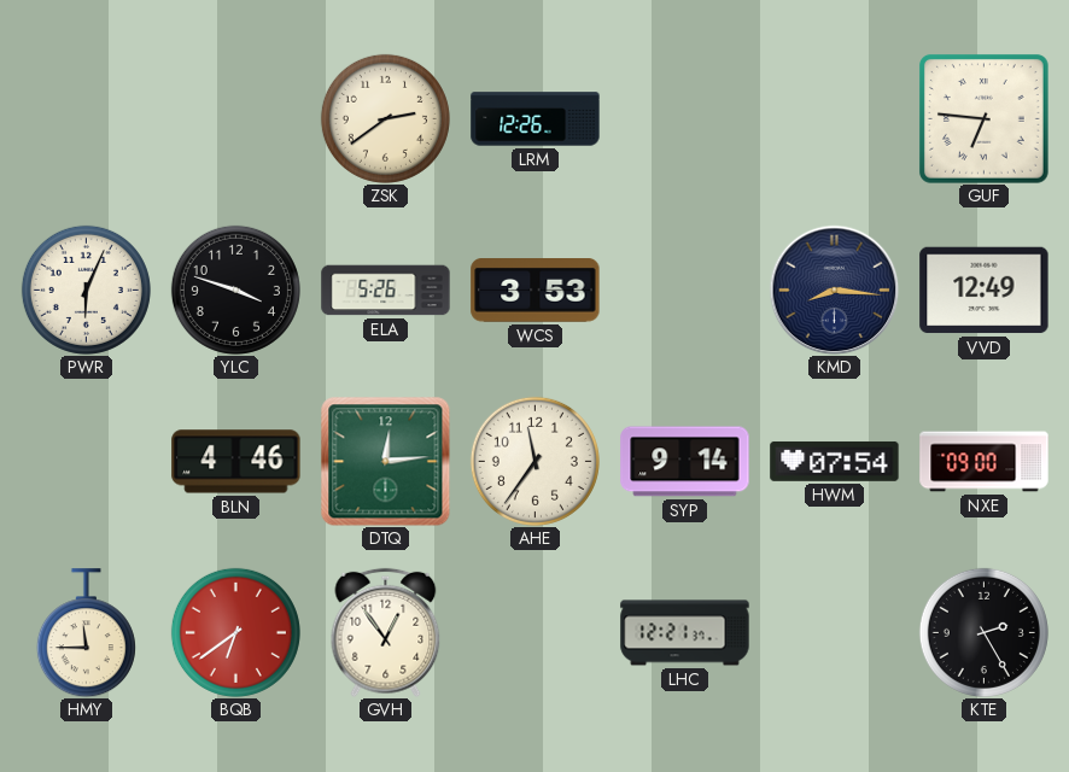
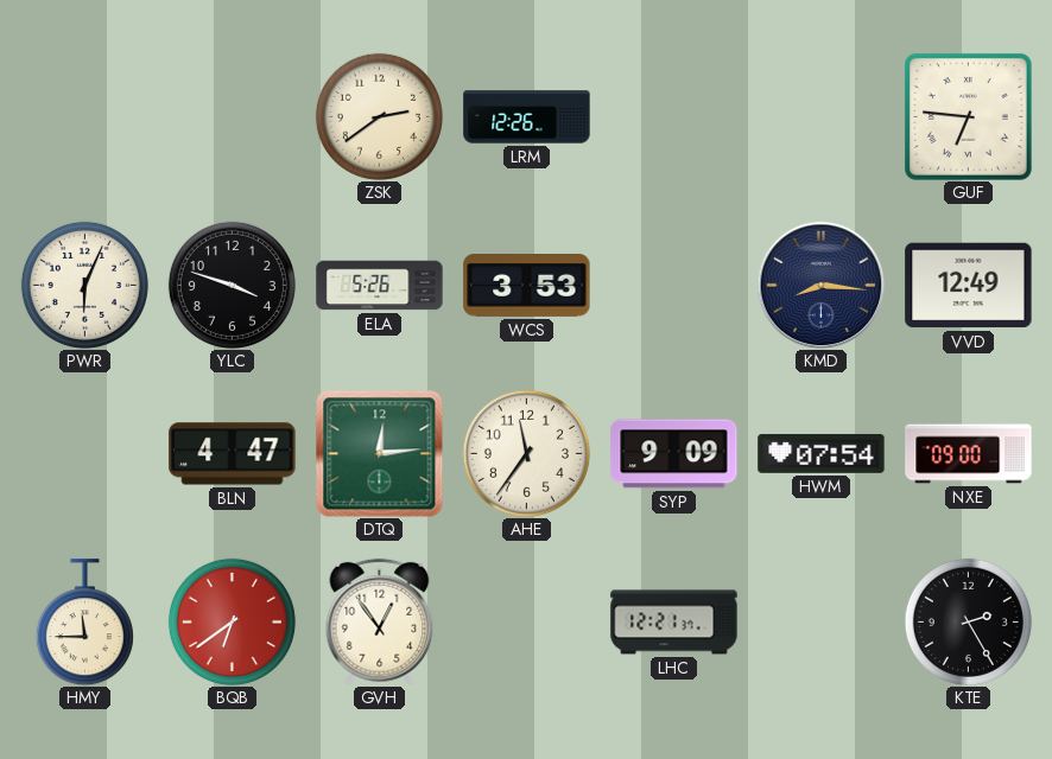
BLN: 4:46 -> 4:47
SYP: 9:14 -> 9:09
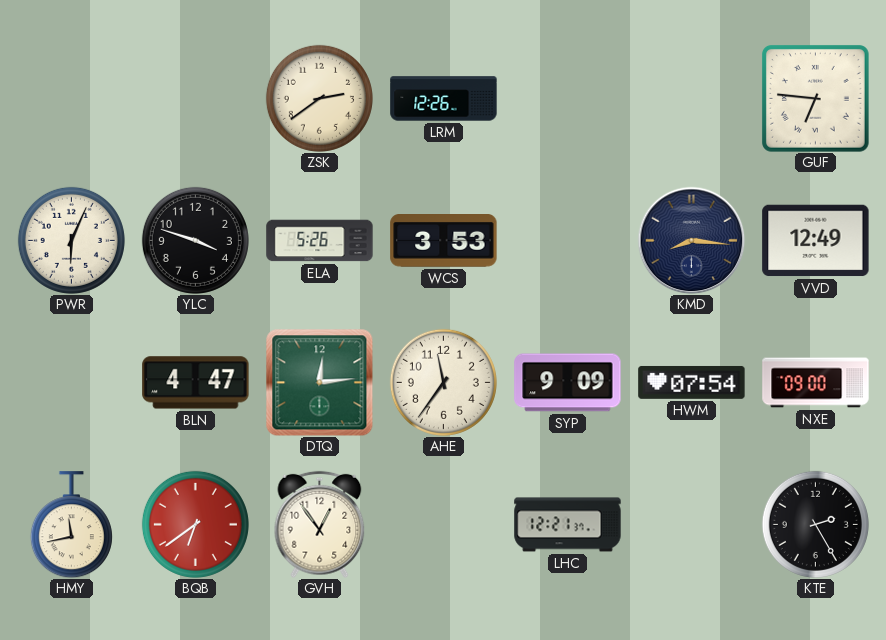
HMY: 11:45 -> 11:43
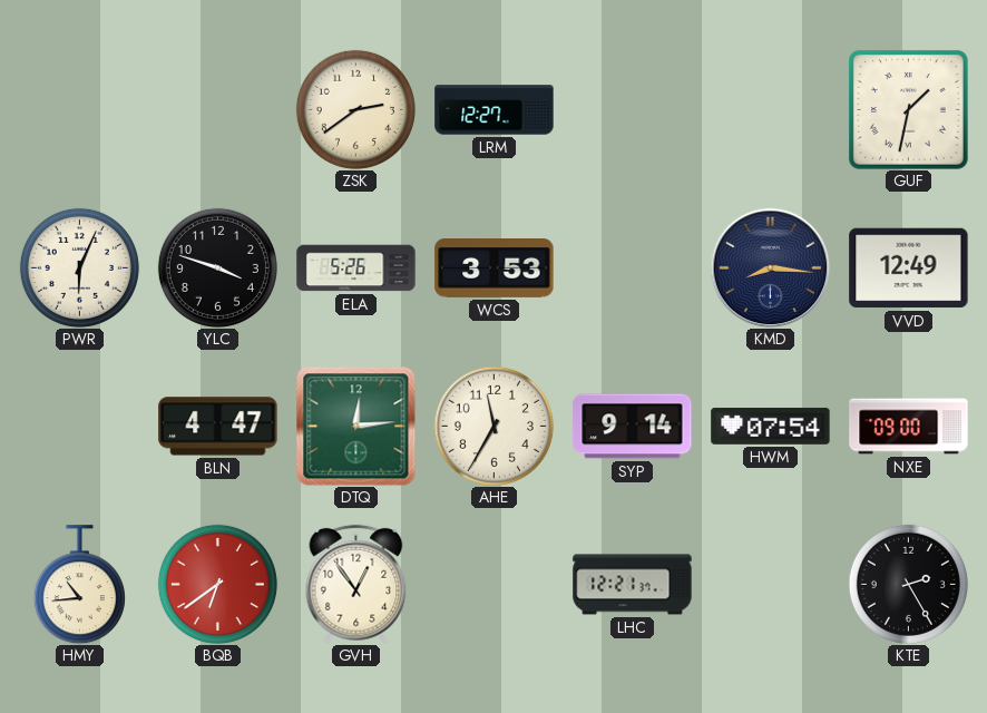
LRM: 12:26 -> 12:27
GUF: 6:46 -> 1:32
AHE: 11:36 -> 11:35
SYP: 9:09 -> 9:14
HMY: 11:43 -> 10:44
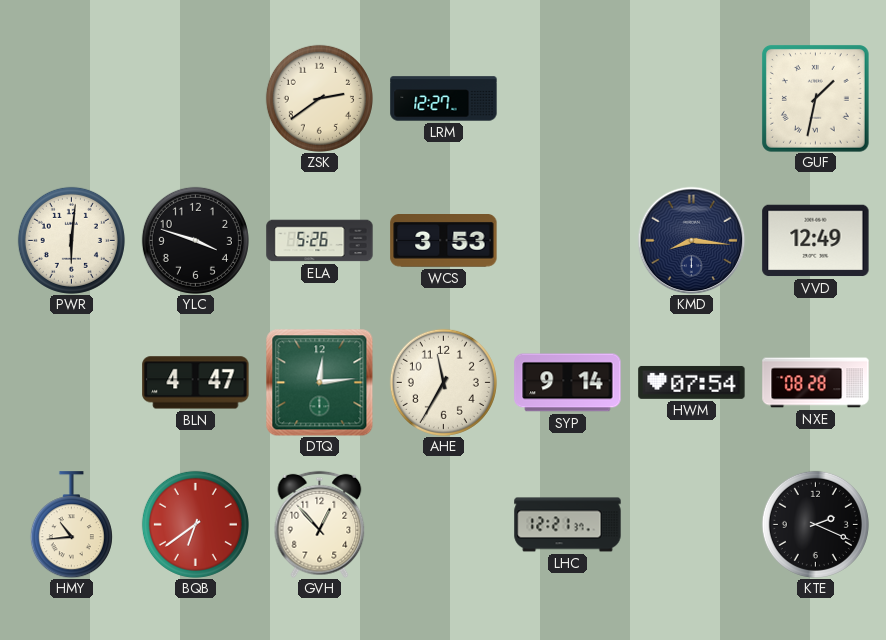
PWR: 6:04 -> 6:01
NXE: 09:00 -> 08:28
GVH: 12:54 -> 12:53
KTE: 2:25 -> 2:19
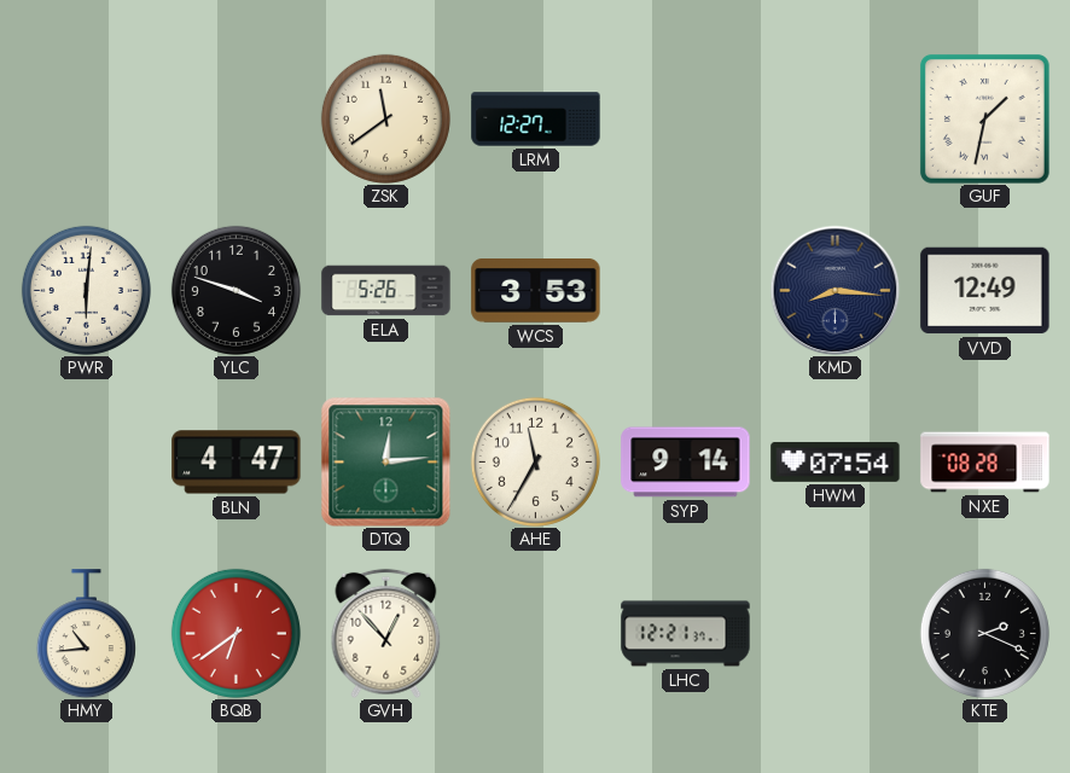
ZSK: 2:39 -> 11:39
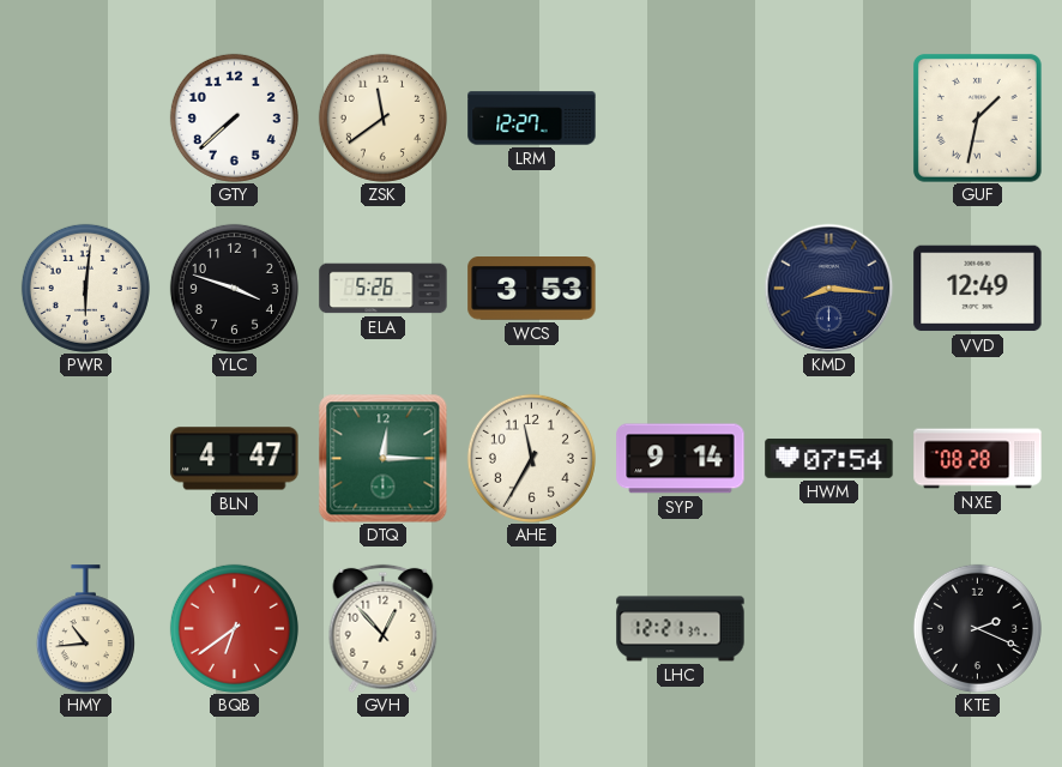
GTY: none -> 7:38
DTQ: 12:14 -> 12:15
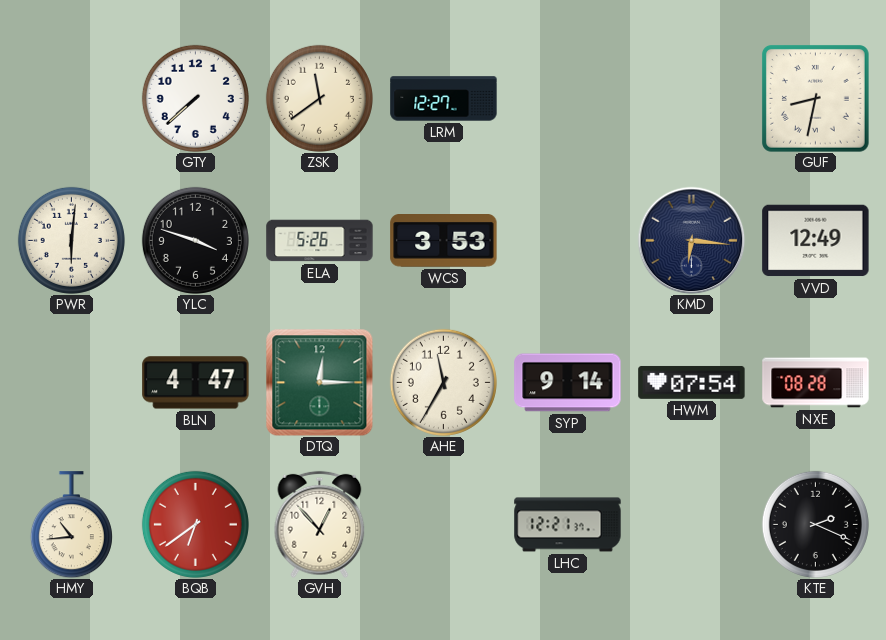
GUF: 1:32 -> 8:32
KMD: 8:16 -> 6:16
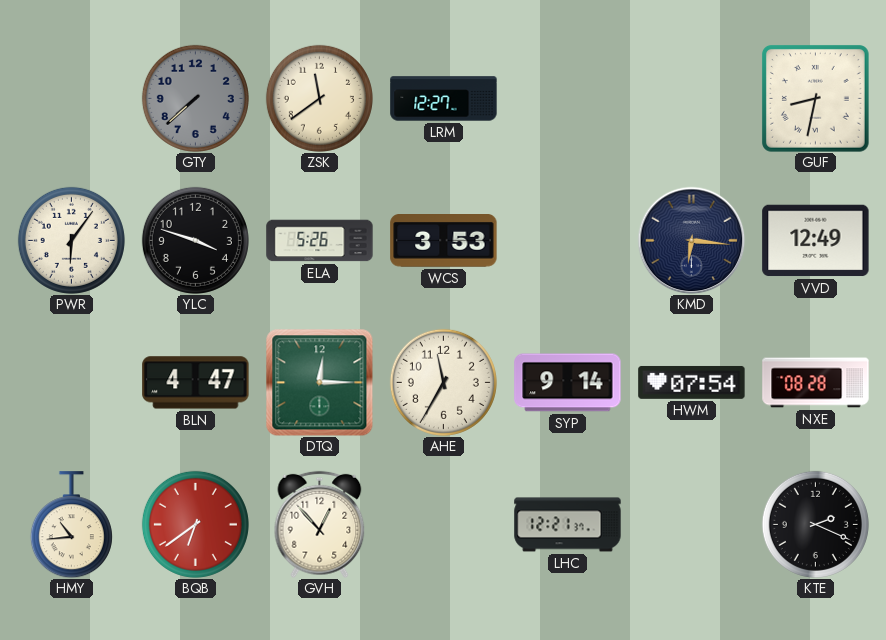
GTY dial: white -> grey
PWR: 6:01 -> 6:06
